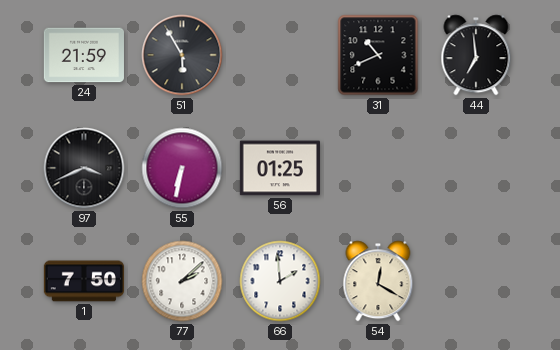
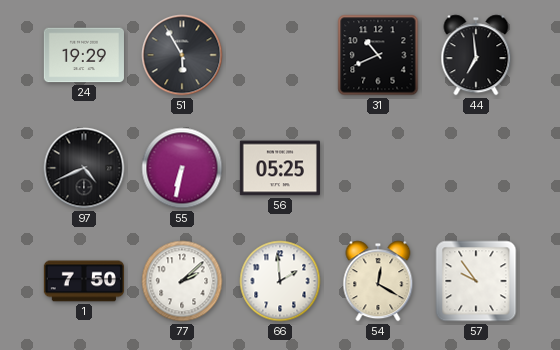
24: 21:59 -> 19:29
97: 3:41 -> 4:41
56: 01:25 -> 05:25
57: none -> 9:54
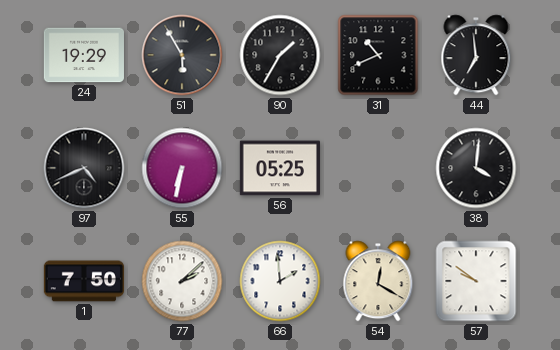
90: none -> 1:35
38: none -> 4:01
57: 9:54 -> 9:51
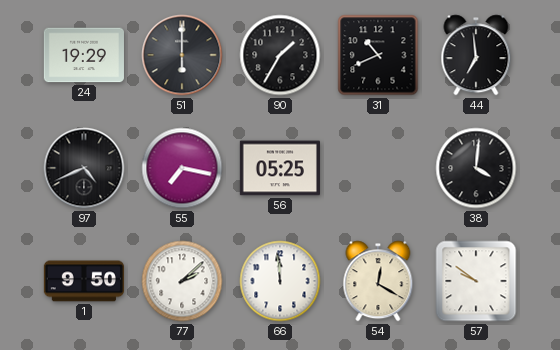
51: 5:55 -> 6:00
55: 6:32 -> 7:17
1: 7:50 -> 9:50
66: 1:59 -> 11:59
